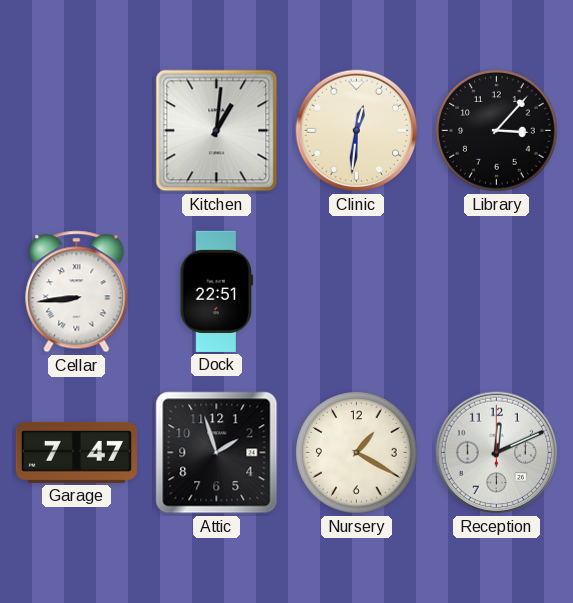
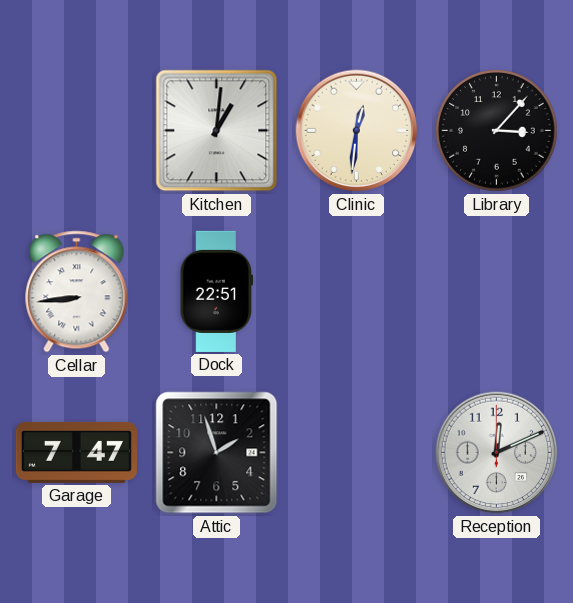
Nursery: 1:20 -> none
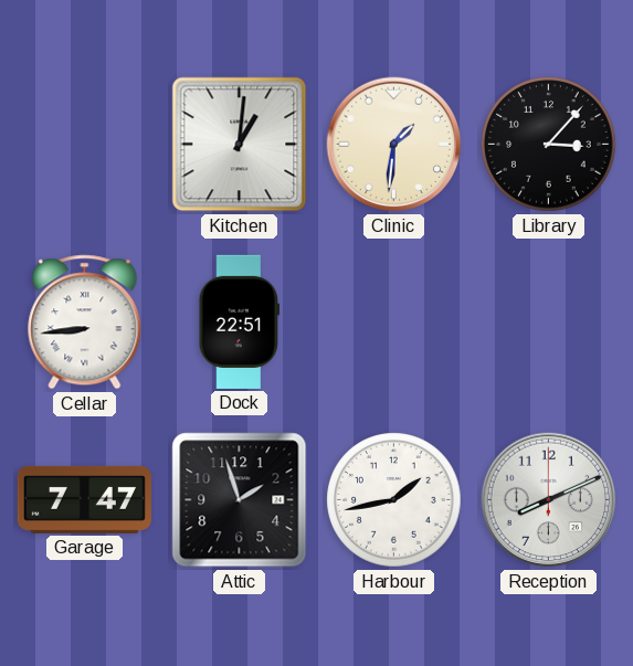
Clinic: 12:31 -> 1:31
Harbour: none -> 1:43
Reception: 12:11 -> 8:11
